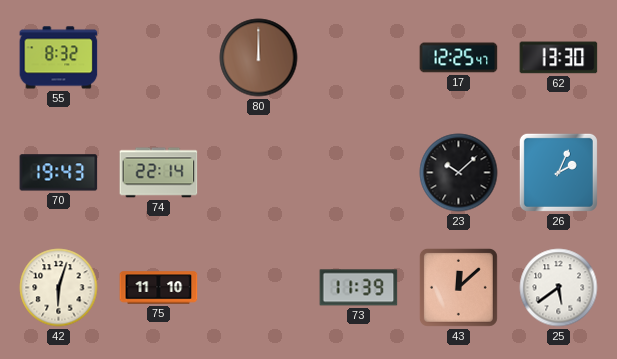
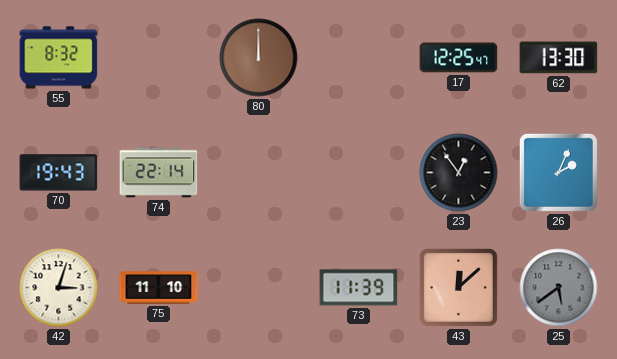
23: 10:08 -> 12:54
42: 6:03 -> 3:03
25 dial: white -> grey
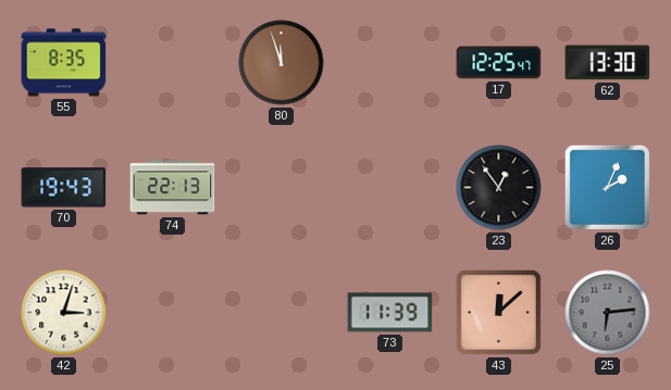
55: 8:32 -> 8:35
80: 12:00 -> 11:57
74: 22:14 -> 22:13
75: 11:10 -> none
25: 5:39 -> 6:14
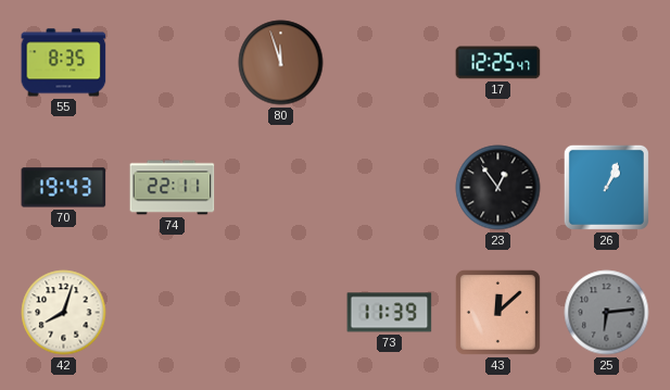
62: 13:30 -> none
74: 22:13 -> 22:11
26: 2:04 -> 1:04
42: 3:03 -> 8:03
